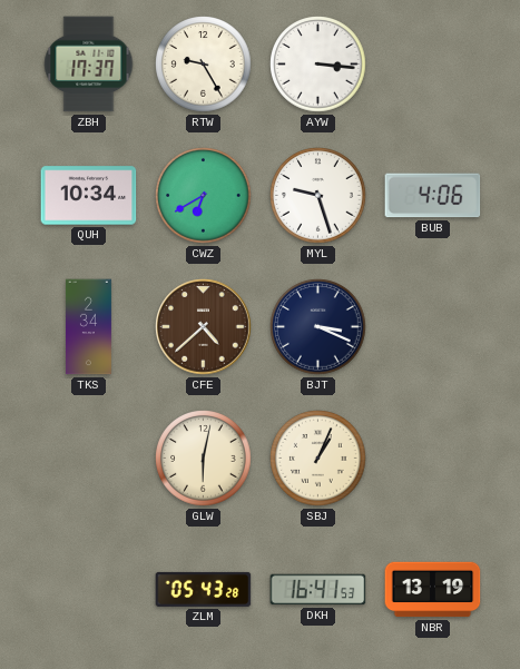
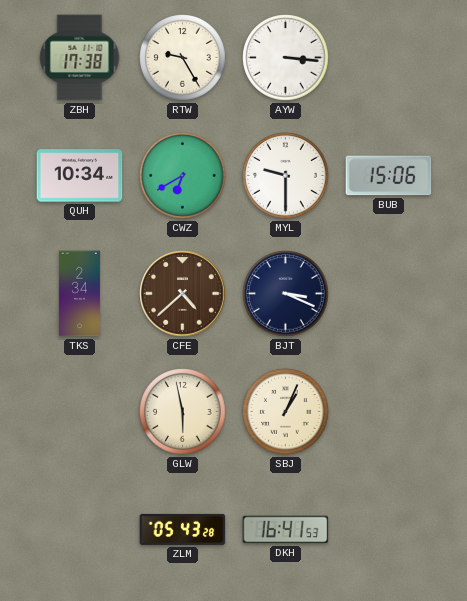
ZBH: 17:37 -> 17:38
MYL: 9:27 -> 9:30
BUB: 4:06 -> 15:06
GLW: 6:02 -> 5:58
NBR: 13:19 -> none
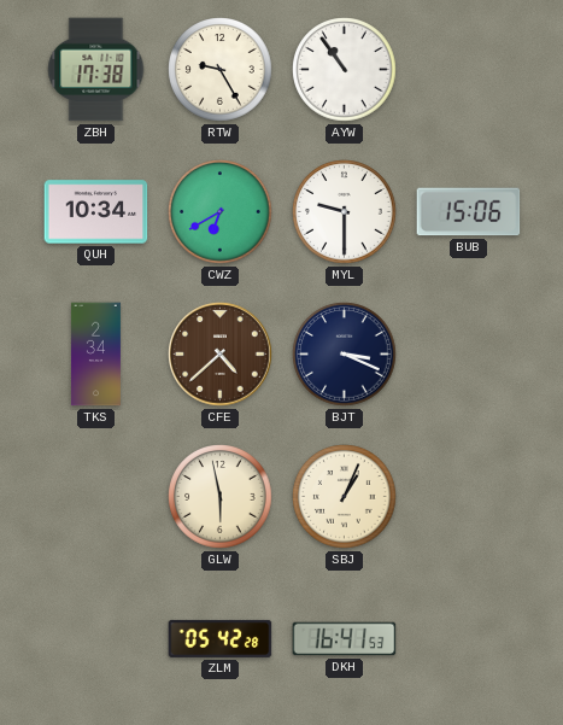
AYW: 3:16 -> 10:54
ZLM: 05:43 -> 05:42
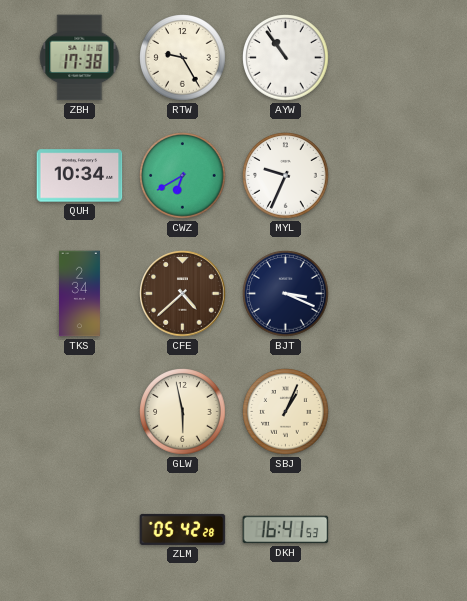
MYL: 9:30 -> 9:34
BUB: 15:06 -> none
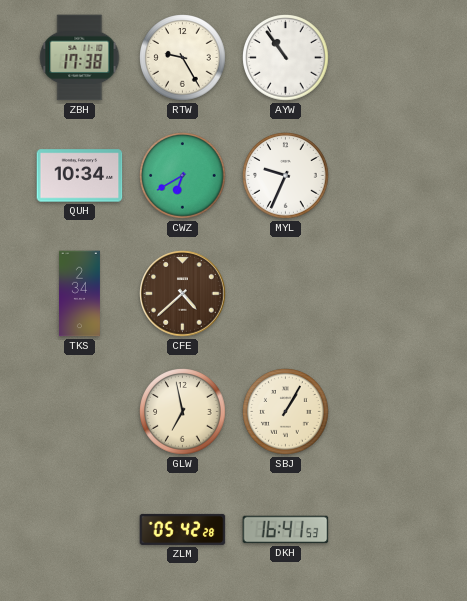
BJT: 3:19 -> none
GLW: 5:58 -> 6:58
SBJ: 1:04 -> 1:05
